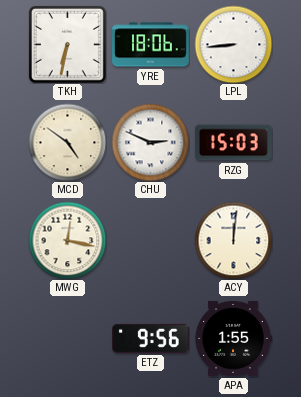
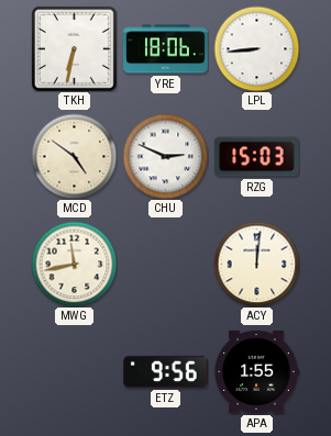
MWG: 12:17 -> 11:43
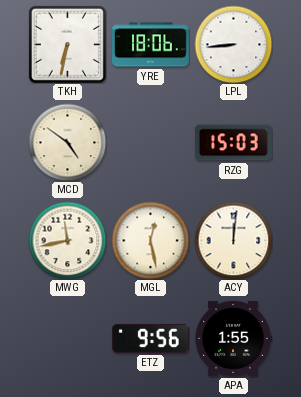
CHU: 2:49 -> none
MGL: none -> 12:28
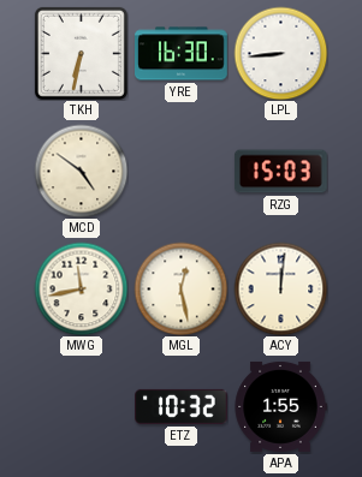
YRE: 18:06 -> 16:30
ETZ: 9:56 -> 10:32
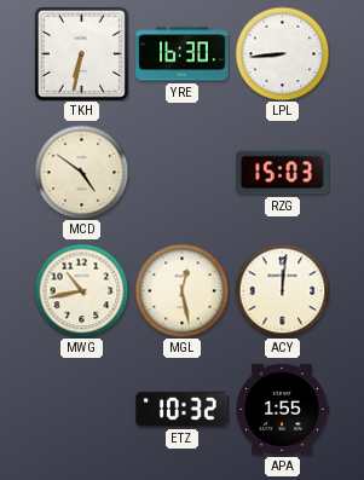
MWG: 11:43 -> 10:43
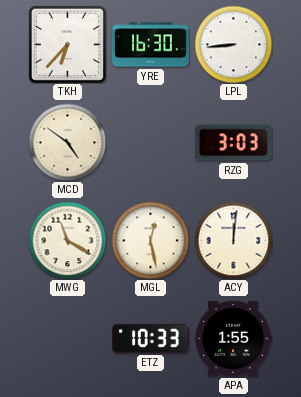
TKH: 6:32 -> 6:37
RZG: 15:03 -> 3:03
MWG: 10:43 -> 11:20
ETZ: 10:32 -> 10:33
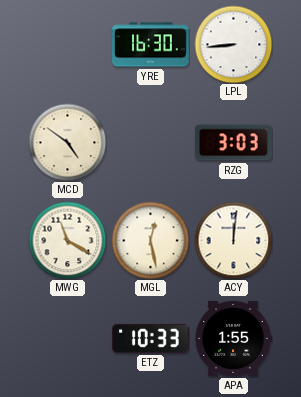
TKH: 6:37 -> none
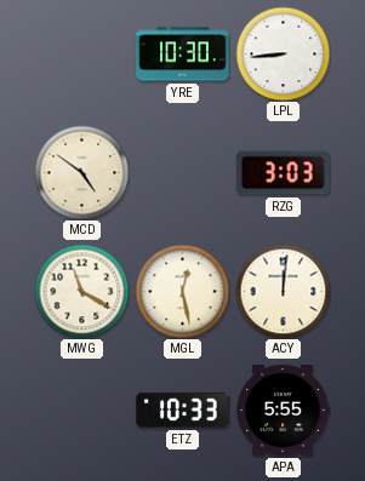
YRE: 16:30 -> 10:30
APA: 1:55 -> 5:55
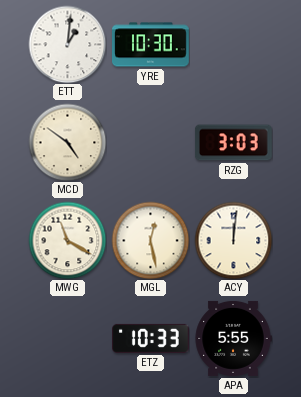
ETT: none -> 1:01
LPL: 8:44 -> none
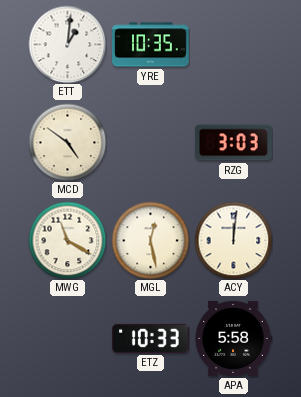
YRE: 10:30 -> 10:35
APA: 5:55 -> 5:58
